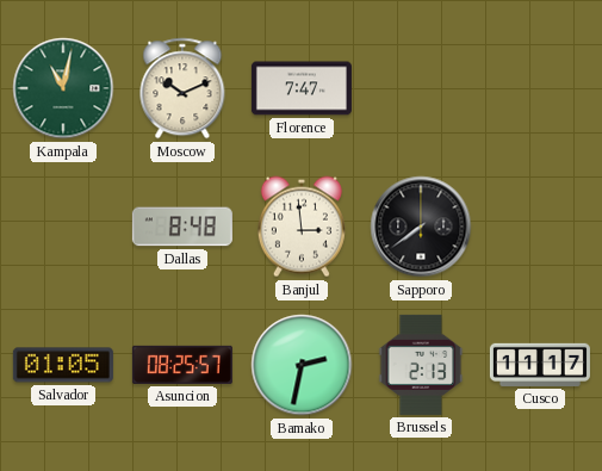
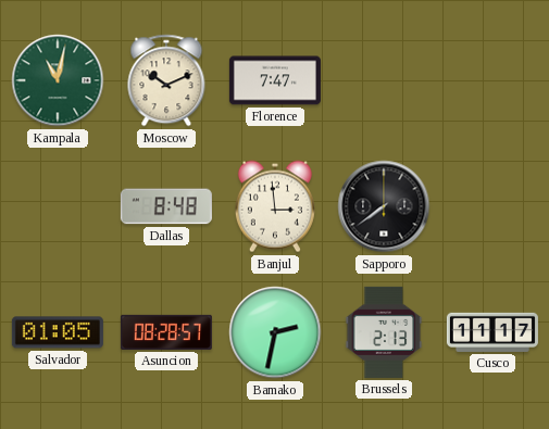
Asuncion: 08:25 -> 08:28
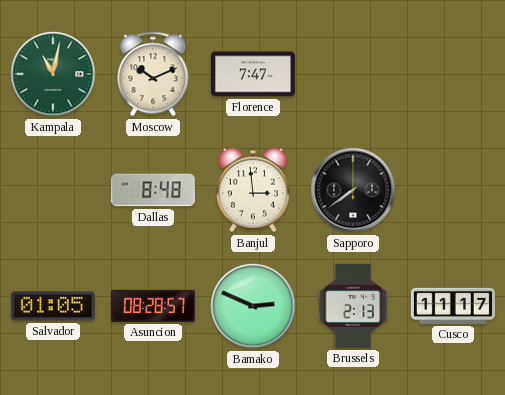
Bamako: 2:32 -> 2:49
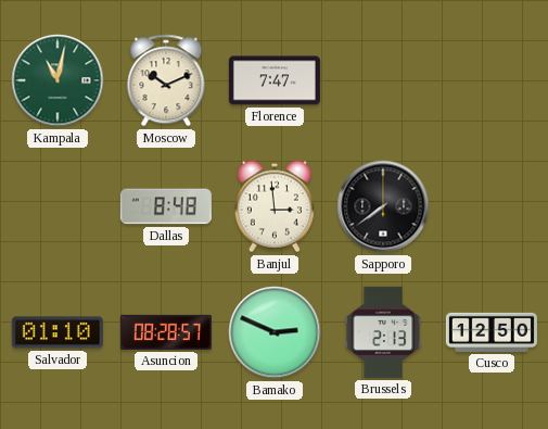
Salvador: 01:05 -> 01:10
Cusco: 11:17 -> 12:50
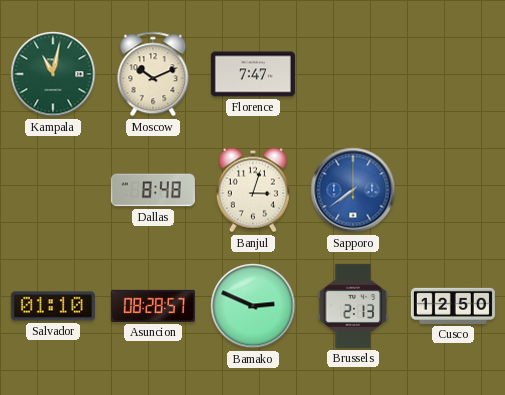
Banjul: 2:59 -> 3:03
Sapporo dial: black -> blue
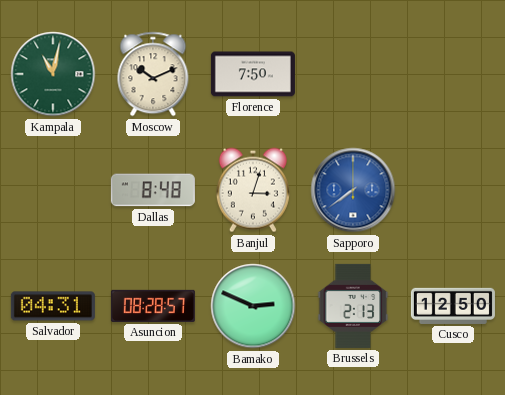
Florence: 7:47 -> 7:50
Salvador: 01:10 -> 04:31
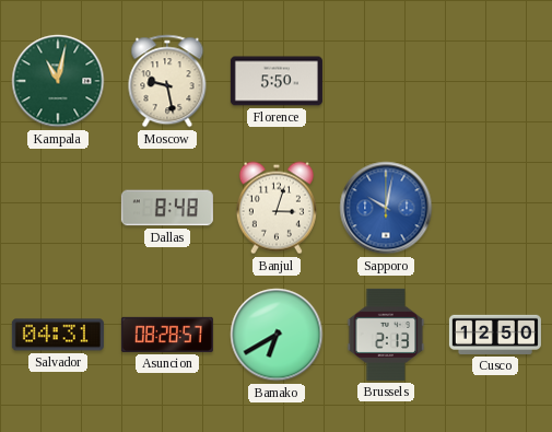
Moscow: 10:11 -> 9:28
Florence: 7:50 -> 5:50
Sapporo: 7:39 -> 10:02
Bamako: 2:49 -> 6:40
